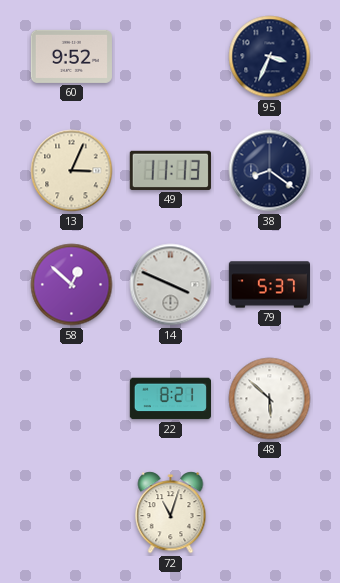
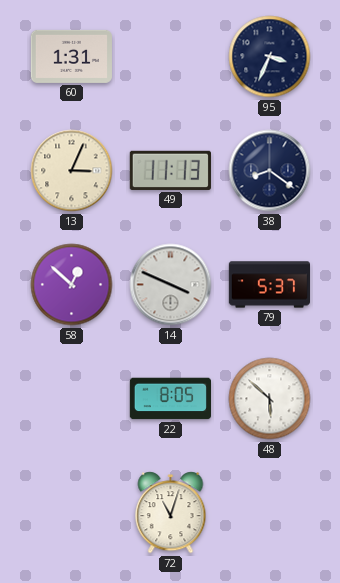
60: 9:52 -> 1:31
22: 8:21 -> 8:05
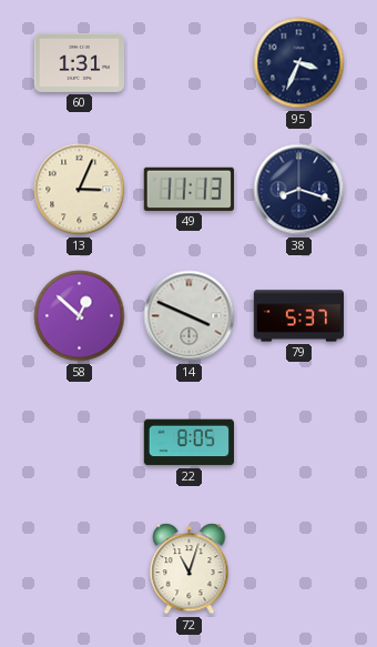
38: 8:21 -> 8:18
48: 5:52 -> none
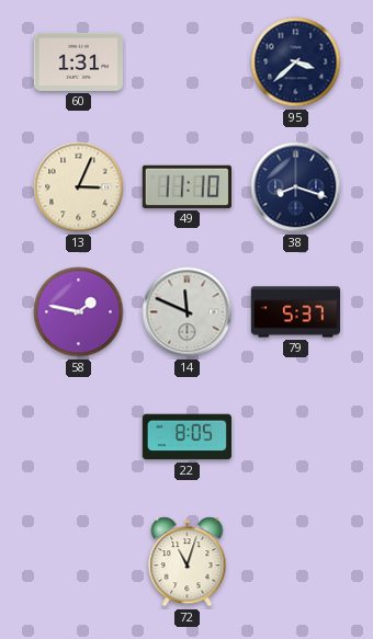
95: 3:34 -> 3:38
49: 11:13 -> 11:10
58: 12:52 -> 1:47
14: 3:49 -> 11:49
